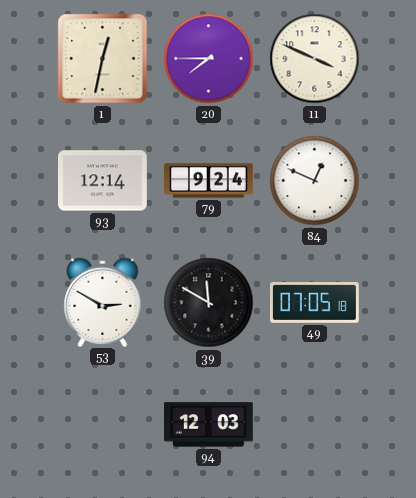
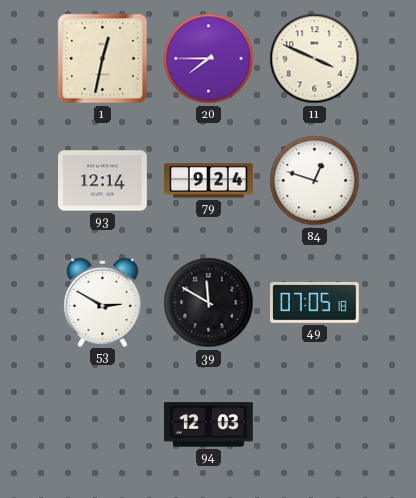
84: 12:49 -> 12:48
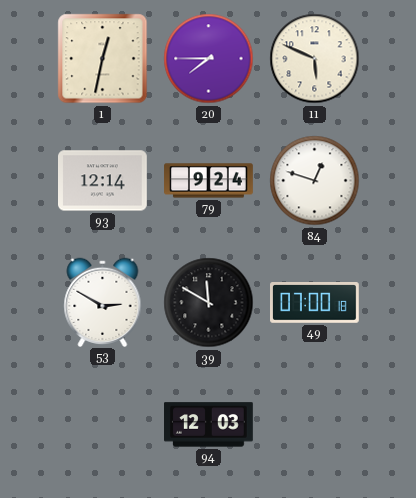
11: 3:49 -> 5:49
49: 07:05 -> 07:00
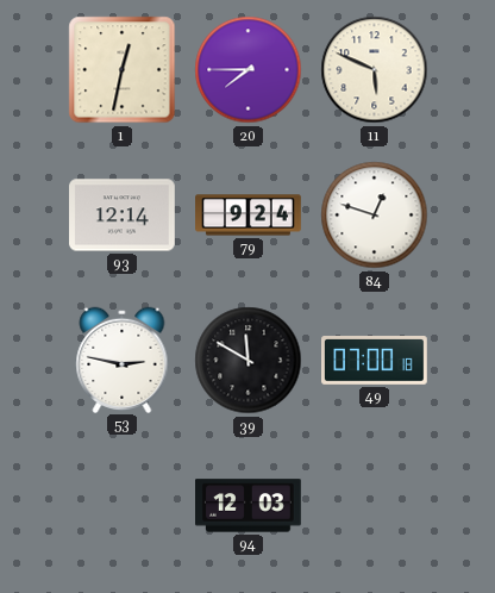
53: 2:50 -> 2:47
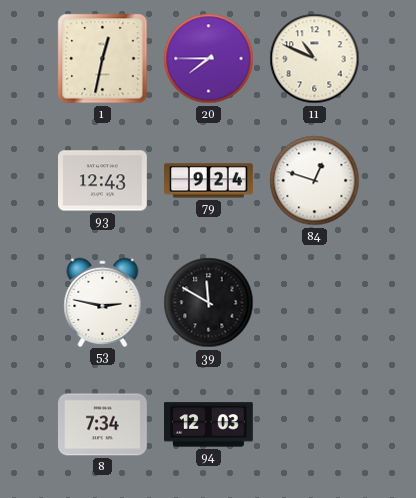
11: 5:49 -> 10:49
93: 12:14 -> 12:43
49: 07:00 -> none
8: none -> 7:34
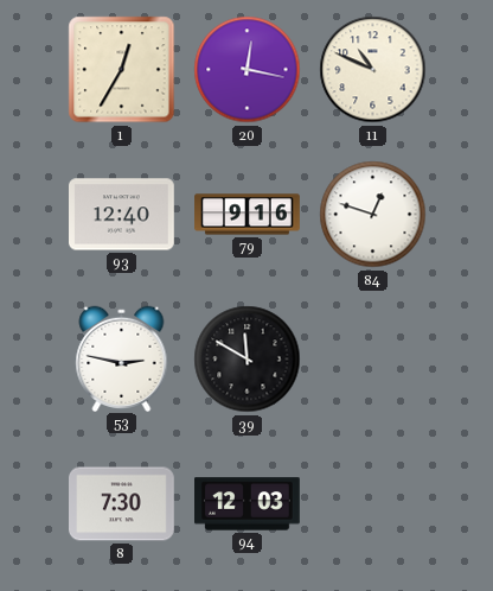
1: 12:32 -> 12:35
20: 7:45 -> 12:17
93: 12:43 -> 12:40
79: 9:24 -> 9:16
8: 7:34 -> 7:30
